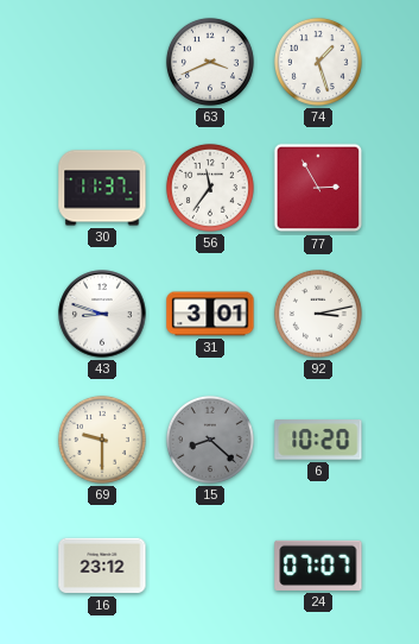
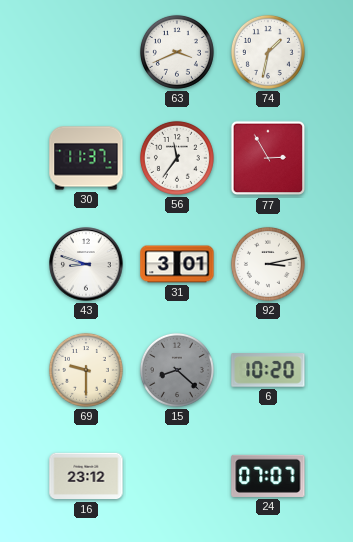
74: 1:27 -> 1:32
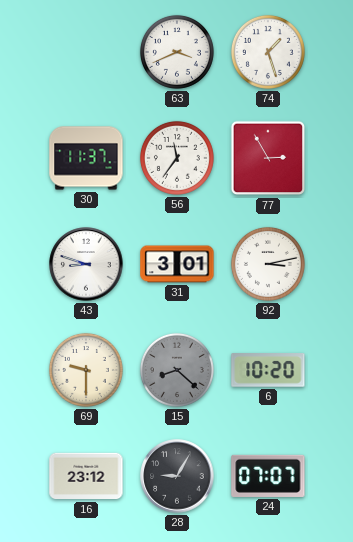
74: 1:32 -> 1:27
28: none -> 9:05
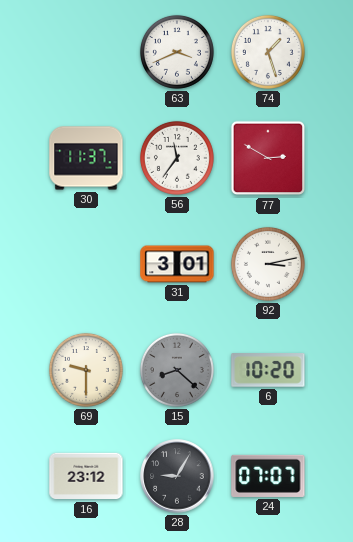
77: 2:55 -> 2:50
43: 8:48 -> none
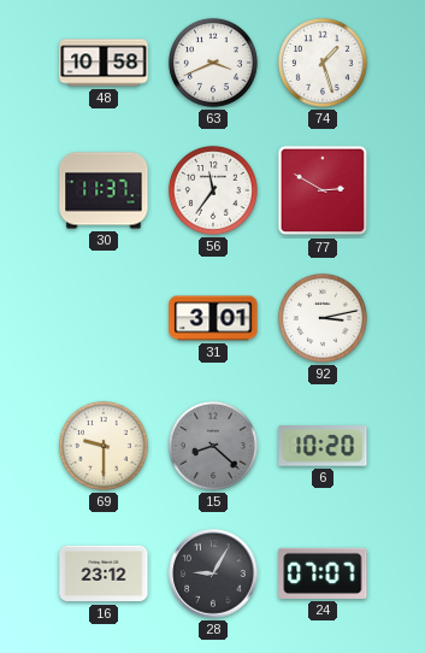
48: none -> 10:58
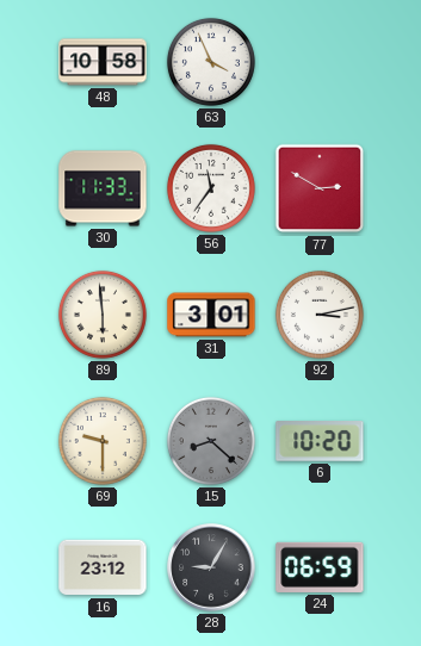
63: 3:41 -> 3:56
74: 1:27 -> none
30: 11:37 -> 11:33
89: none -> 5:59
24: 07:07 -> 06:59
